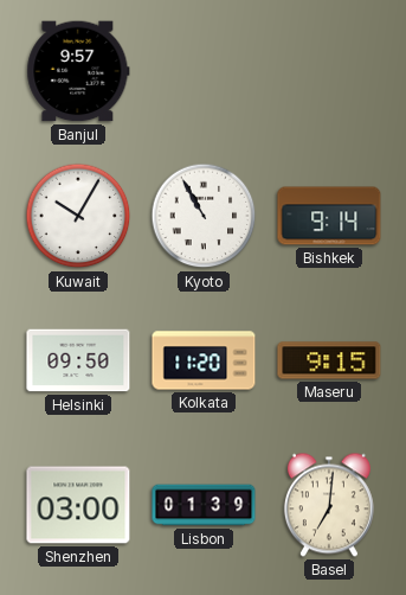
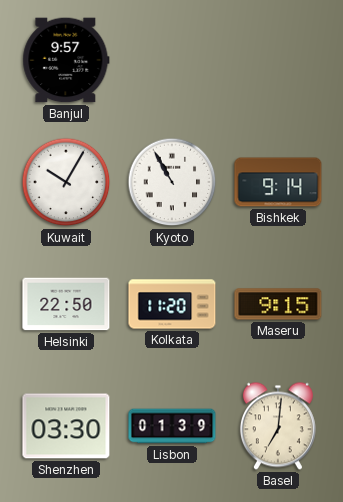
Helsinki: 09:50 -> 22:50
Shenzhen: 03:00 -> 03:30
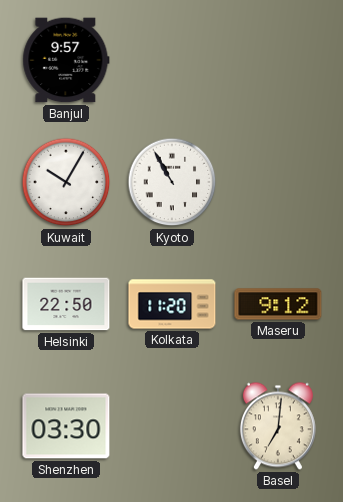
Bishkek: 9:14 -> none
Maseru: 9:15 -> 9:12
Lisbon: 01:39 -> none
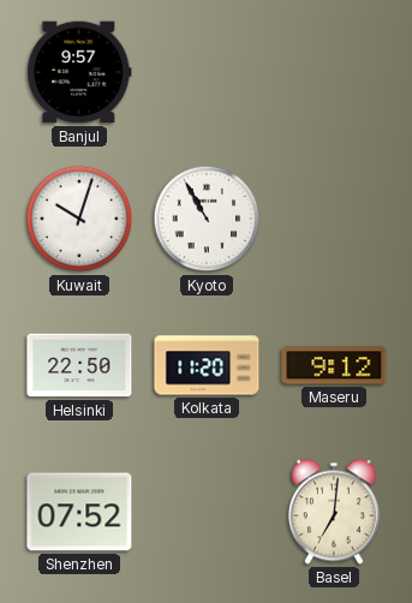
Kuwait: 10:05 -> 10:03
Shenzhen: 03:30 -> 07:52
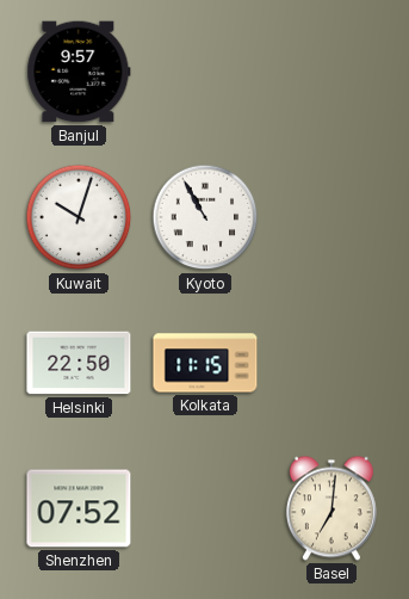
Kolkata: 11:20 -> 11:15
Maseru: 9:12 -> none
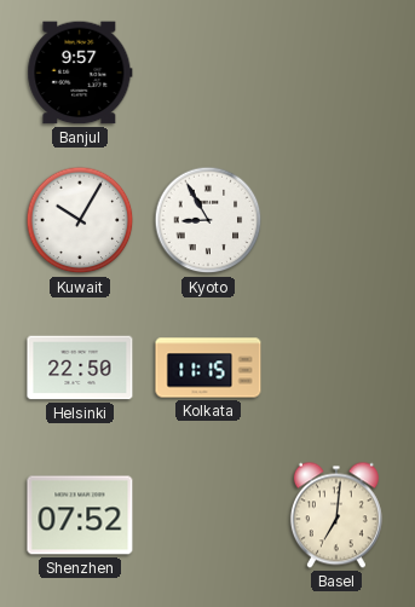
Kuwait: 10:03 -> 10:05
Kyoto: 10:55 -> 8:55
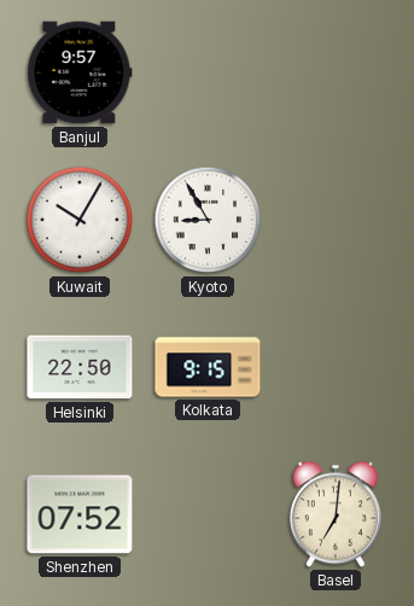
Kolkata: 11:15 -> 9:15
